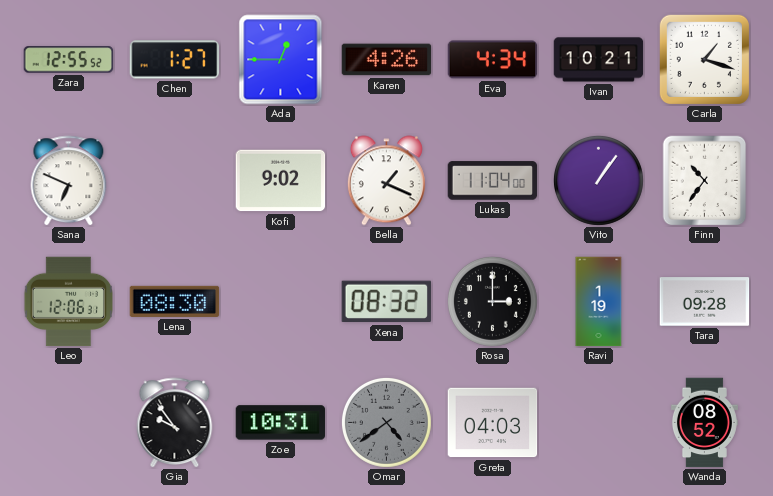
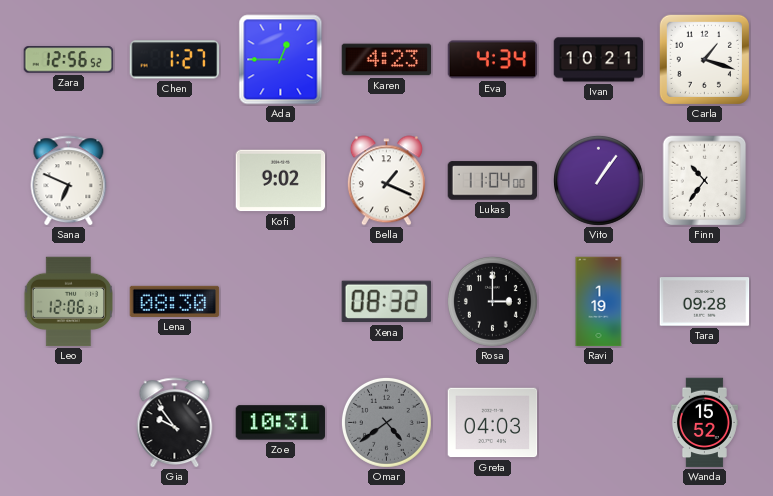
Zara: 12:55 -> 12:56
Karen: 4:26 -> 4:23
Wanda: 08:52 -> 15:52
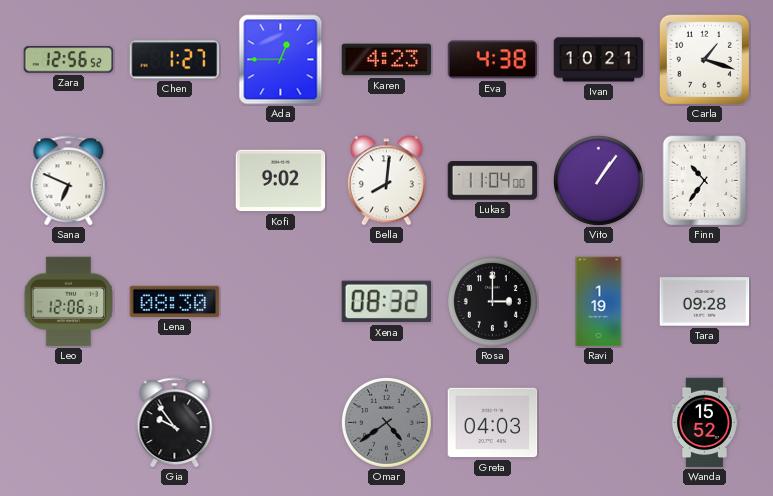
Eva: 4:34 -> 4:38
Bella: 1:19 -> 8:01
Zoe: 10:31 -> none
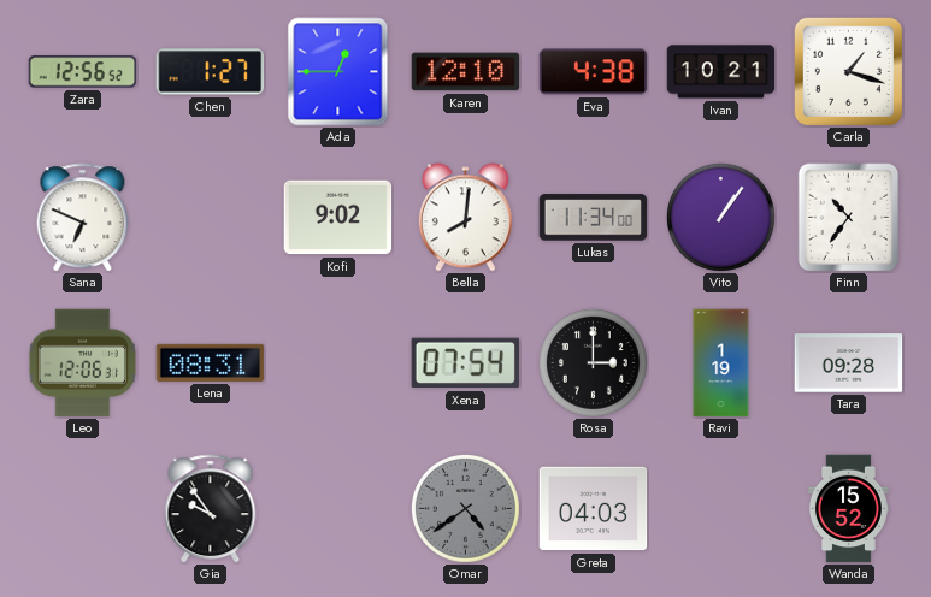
Karen: 4:23 -> 12:10
Lukas: 11:04 -> 11:34
Lena: 08:30 -> 08:31
Xena: 08:32 -> 07:54
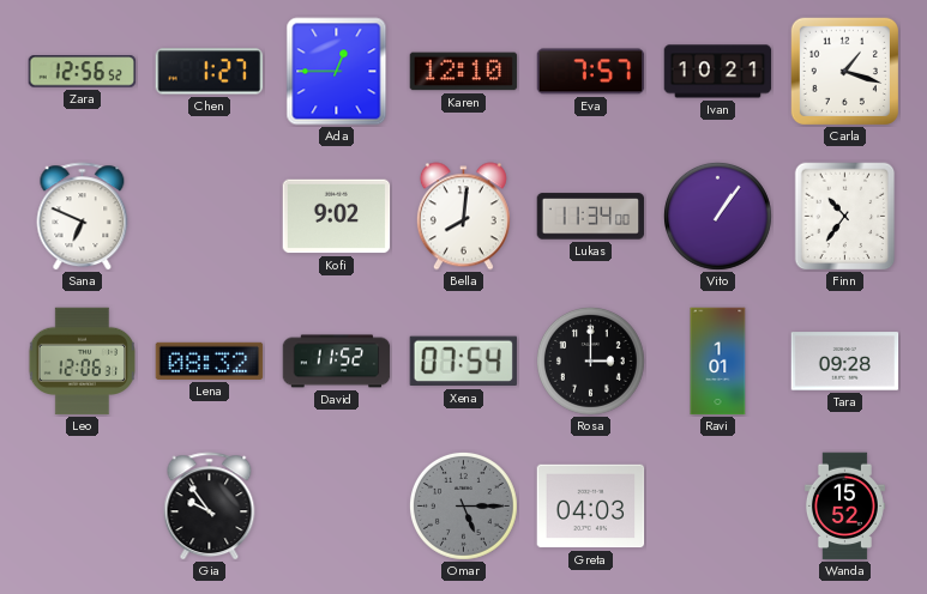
Eva: 4:38 -> 7:57
Lena: 08:31 -> 08:32
David: none -> 11:52
Ravi: 1:19 -> 1:01
Omar: 4:39 -> 5:15
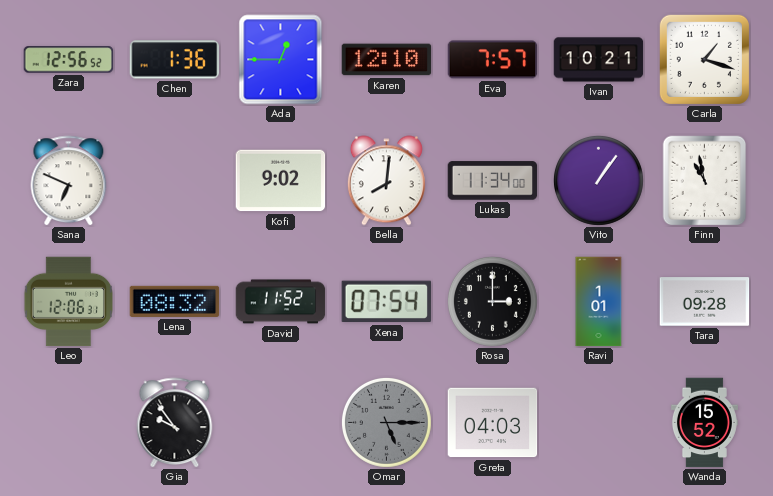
Chen: 1:27 -> 1:36
Finn: 10:36 -> 10:58
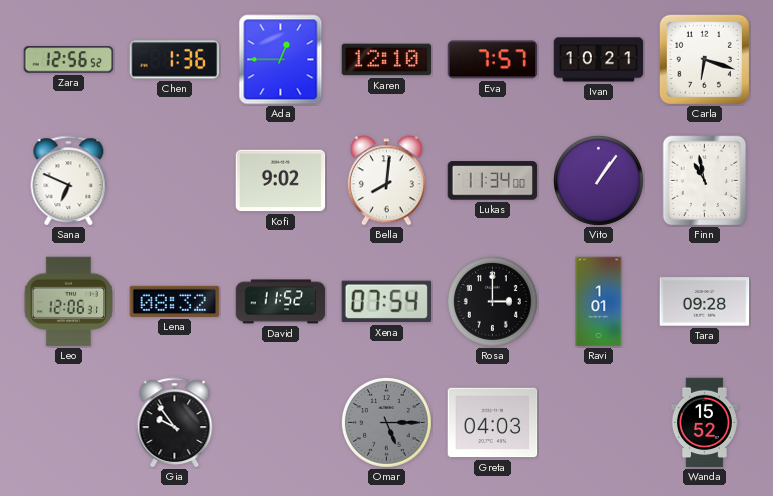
Carla: 1:18 -> 6:18
